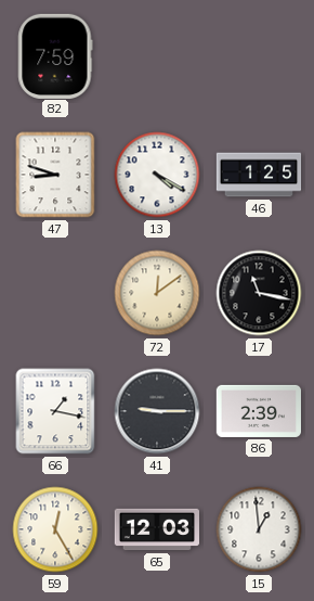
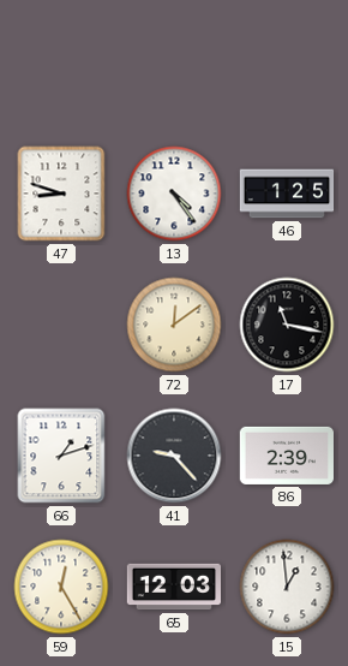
82: 7:59 -> none
13: 4:20 -> 4:24
66: 1:17 -> 1:12
41: 9:15 -> 9:23
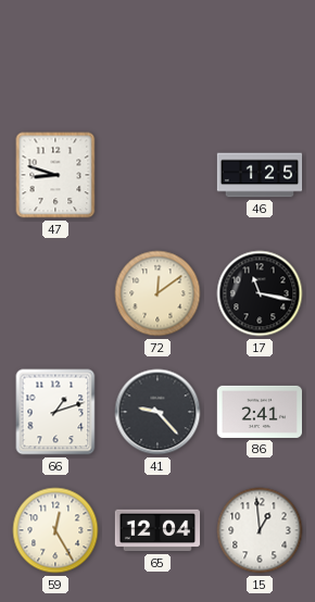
13: 4:24 -> none
86: 2:39 -> 2:41
65: 12:03 -> 12:04
